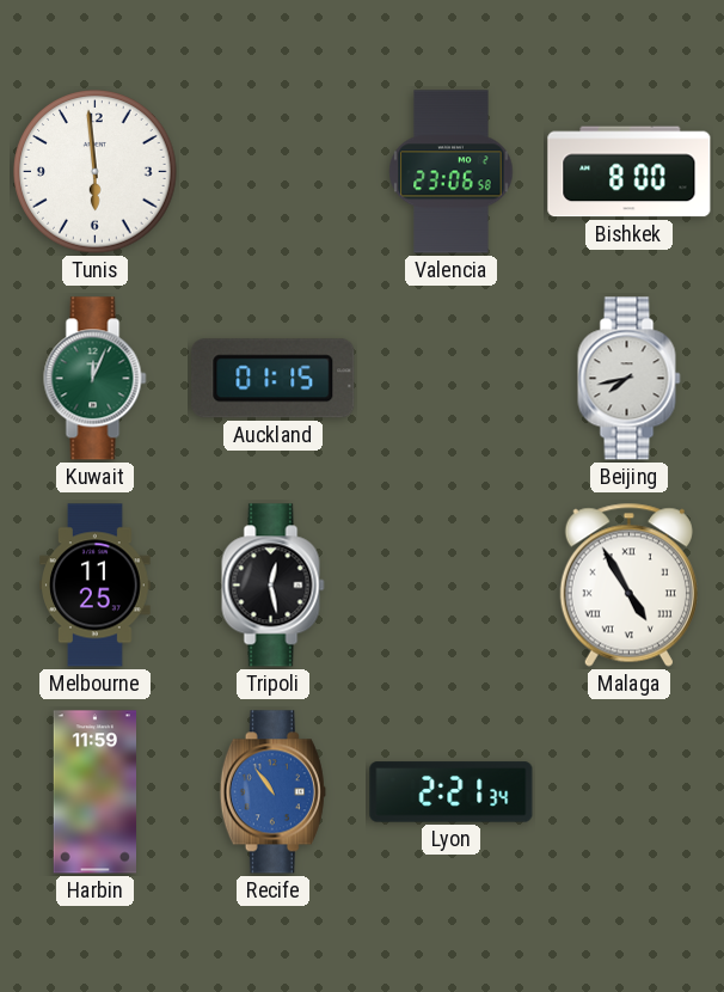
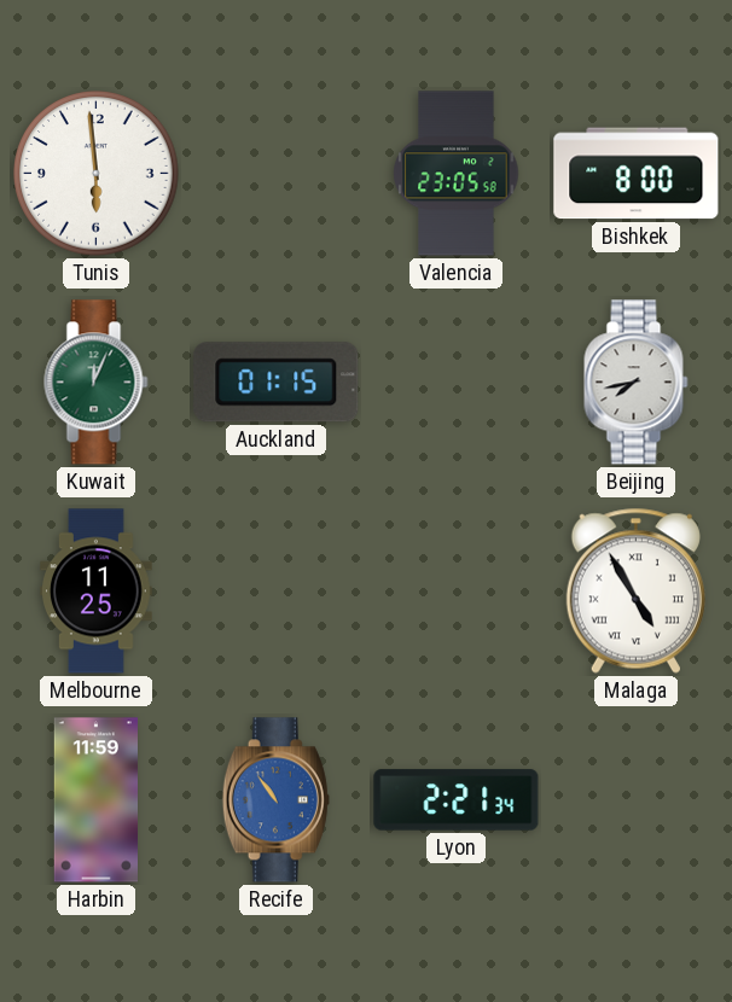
Valencia: 23:06 -> 23:05
Tripoli: 12:28 -> none
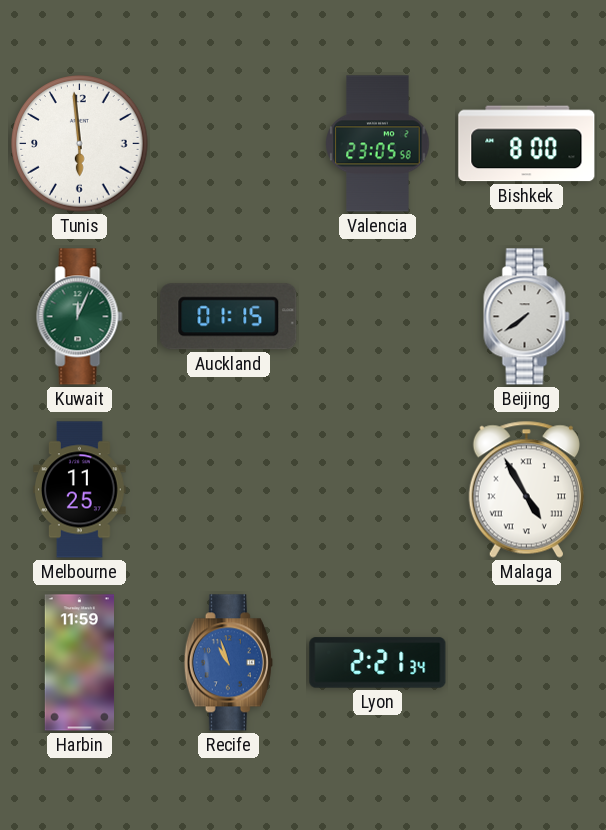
Beijing: 7:43 -> 7:39
Recife: 10:54 -> 10:57
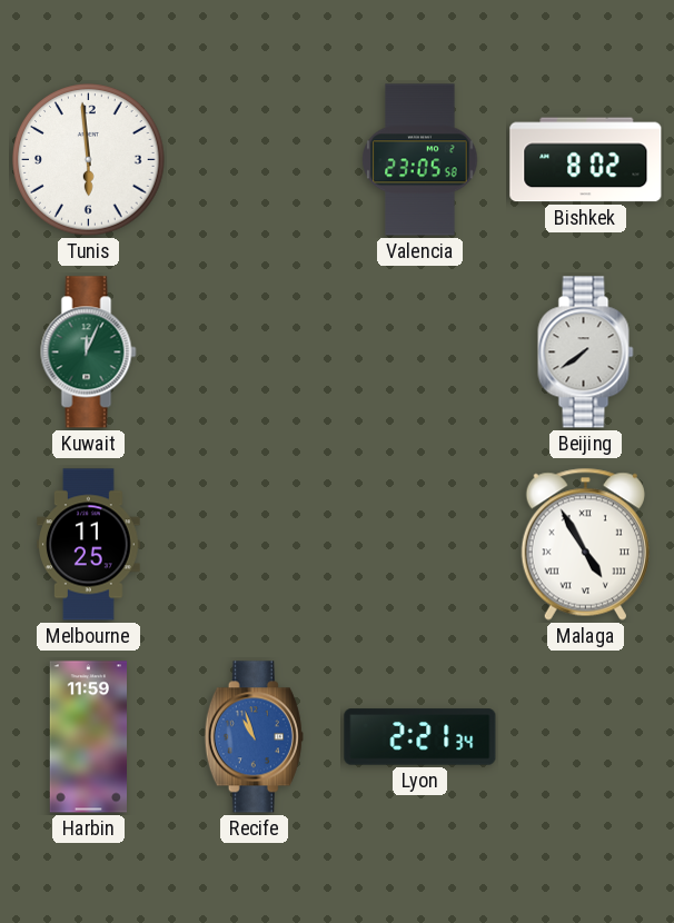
Bishkek: 8:00 -> 8:02
Auckland: 01:15 -> none
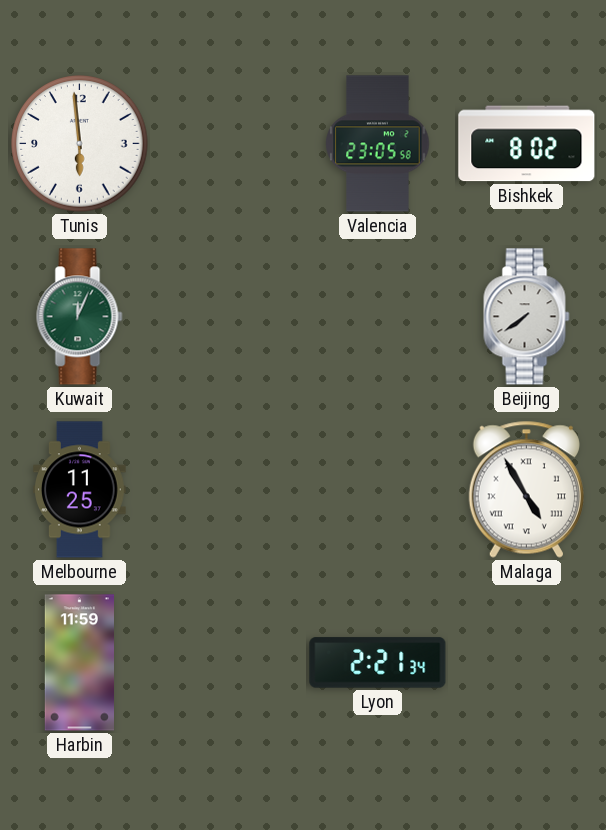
Recife: 10:57 -> none
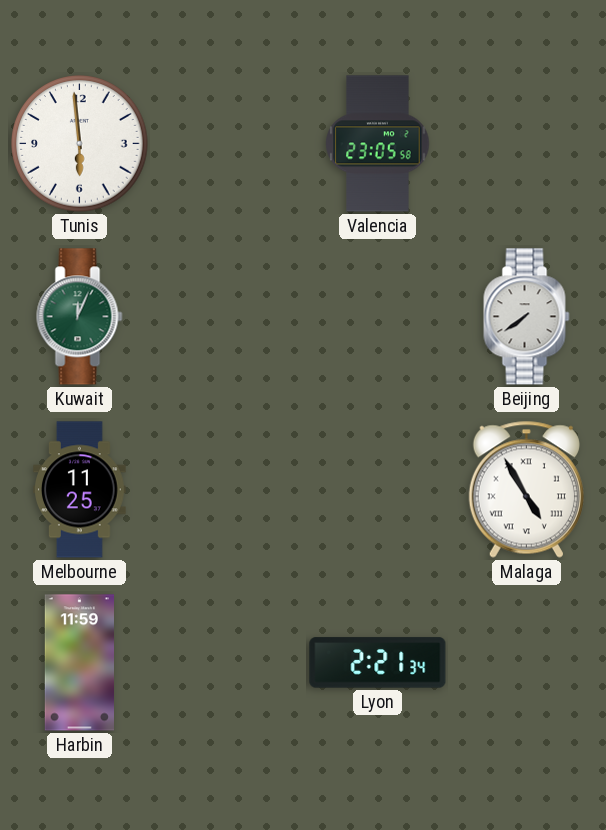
Bishkek: 8:02 -> none
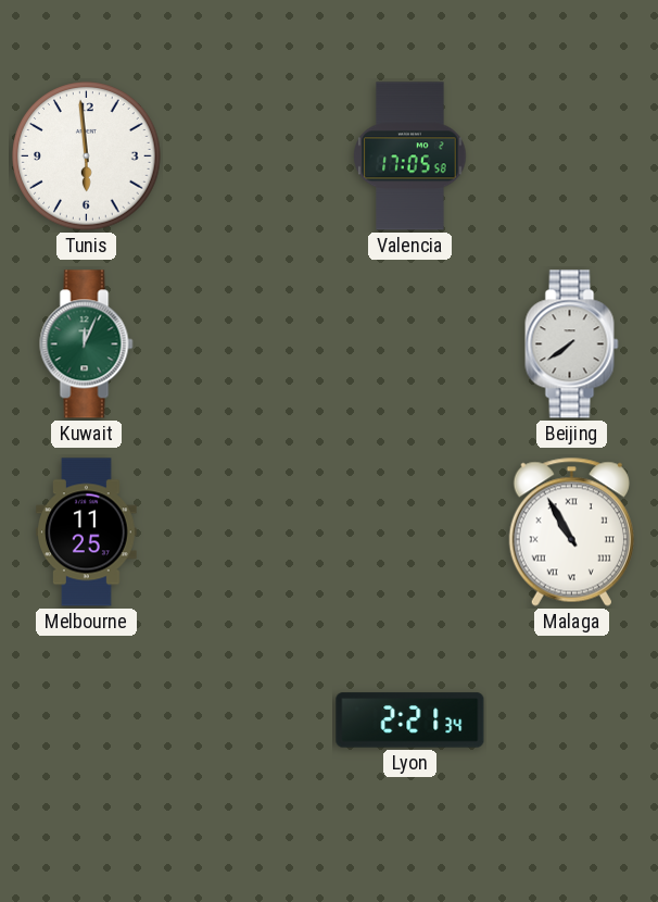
Valencia: 23:05 -> 17:05
Malaga: 4:55 -> 10:55
Harbin: 11:59 -> none
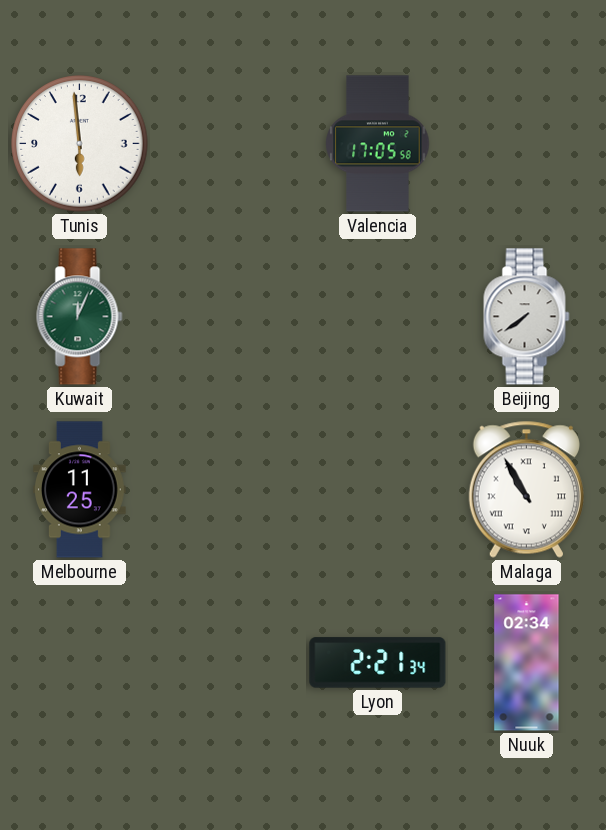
Nuuk: none -> 02:34
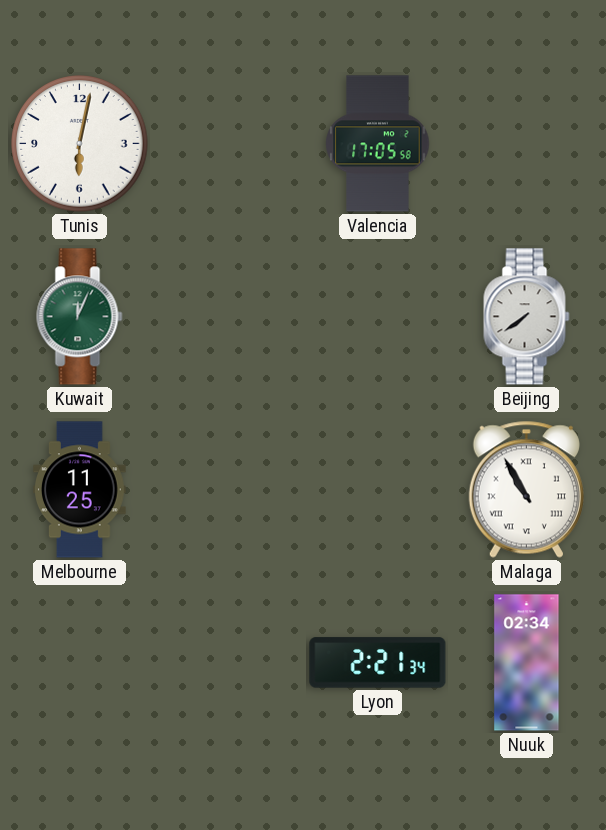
Tunis: 5:59 -> 6:02
